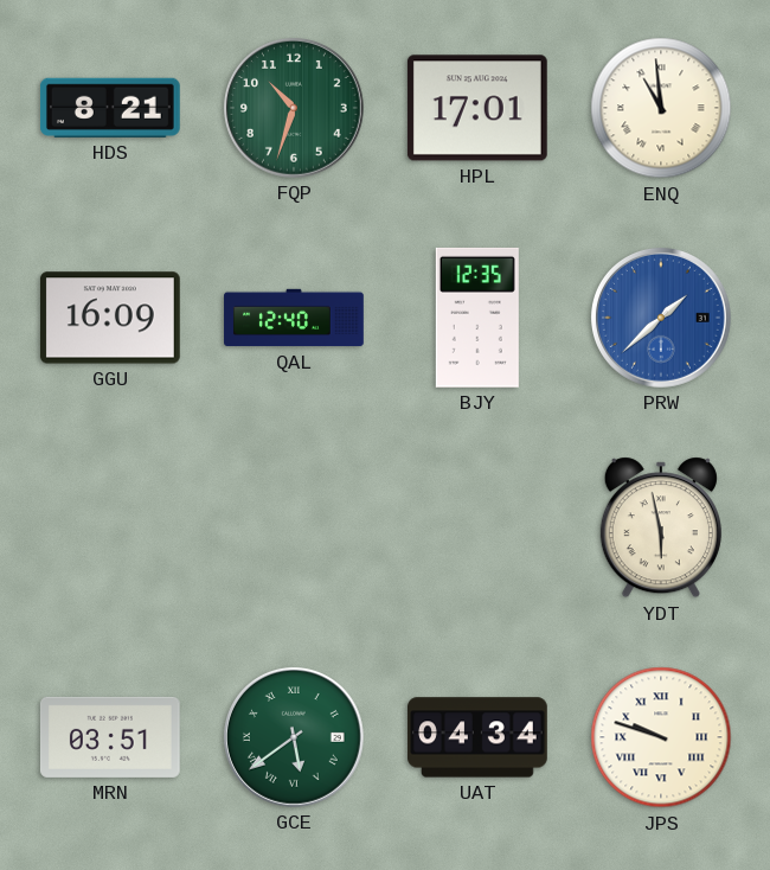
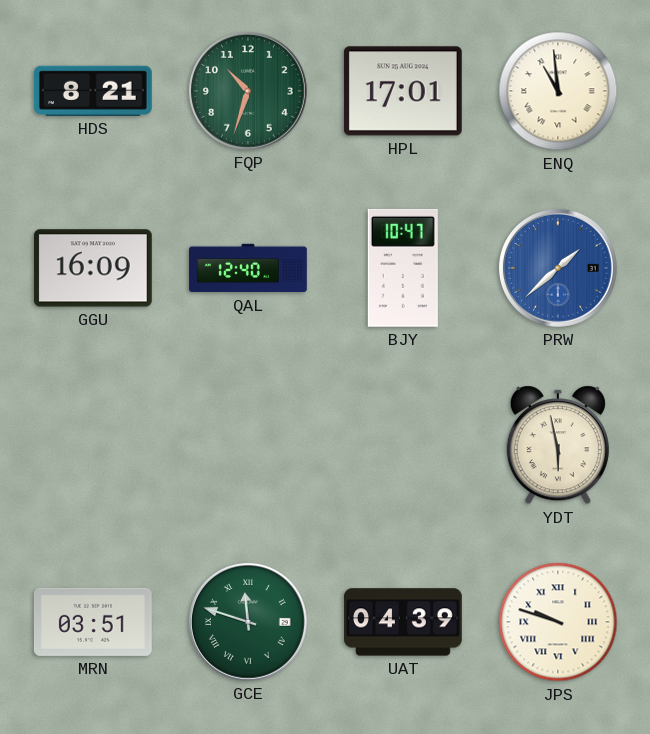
BJY: 12:35 -> 10:47
GCE: 5:39 -> 11:48
UAT: 04:34 -> 04:39
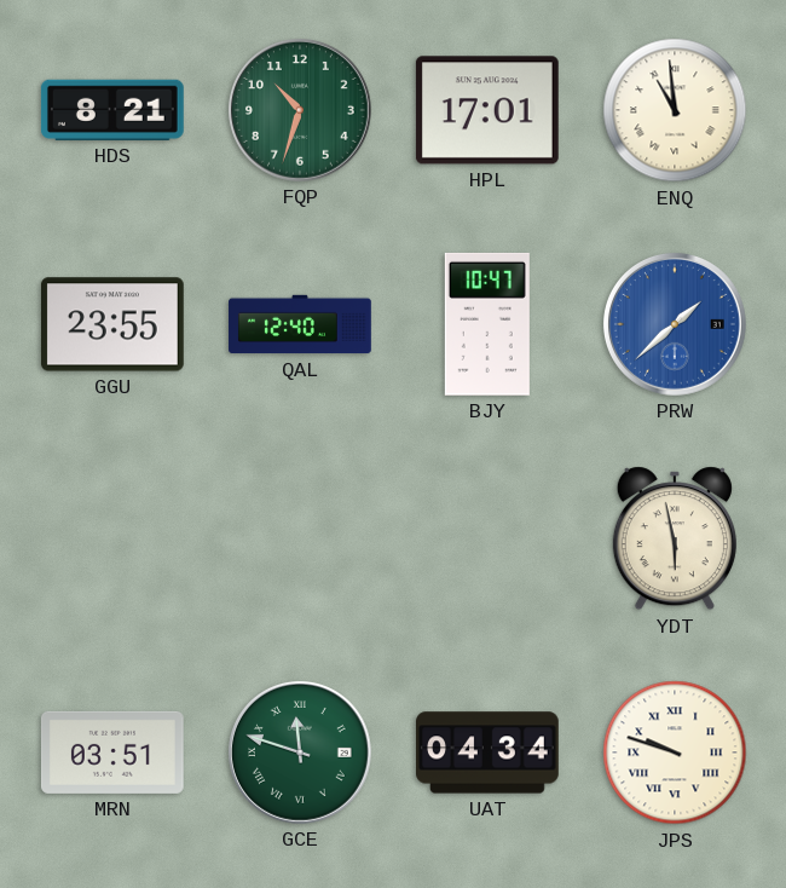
GGU: 16:09 -> 23:55
UAT: 04:39 -> 04:34
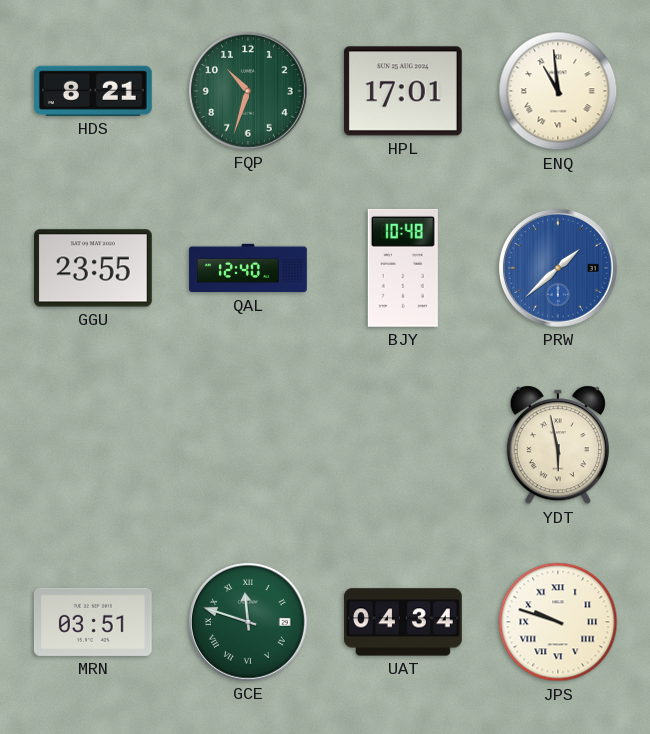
BJY: 10:47 -> 10:48
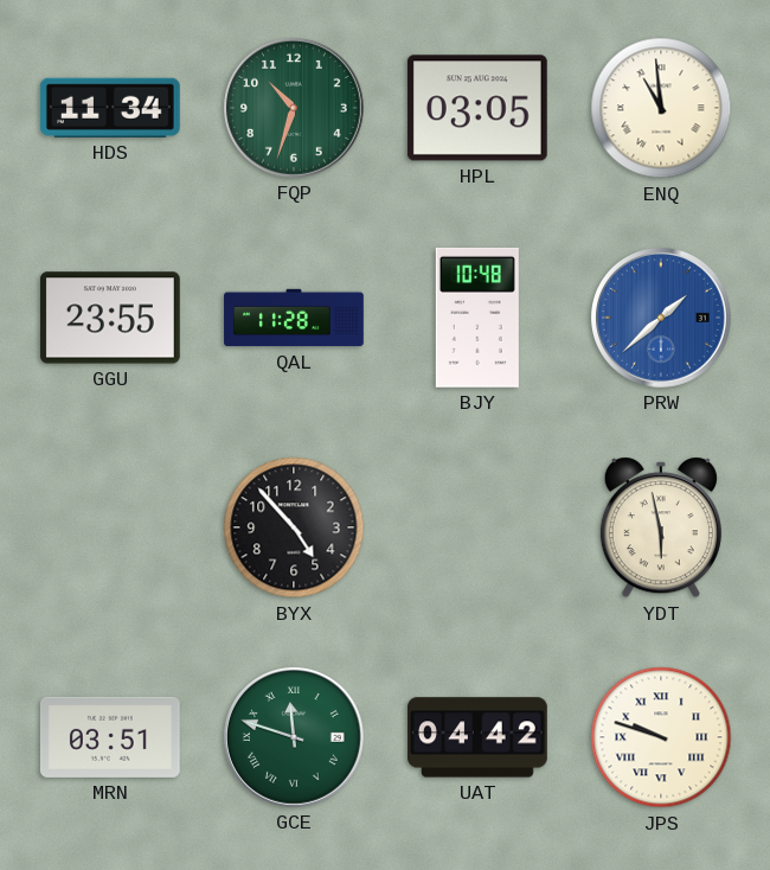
HDS: 8:21 -> 11:34
HPL: 17:01 -> 03:05
QAL: 12:40 -> 11:28
BYX: none -> 4:53
UAT: 04:34 -> 04:42
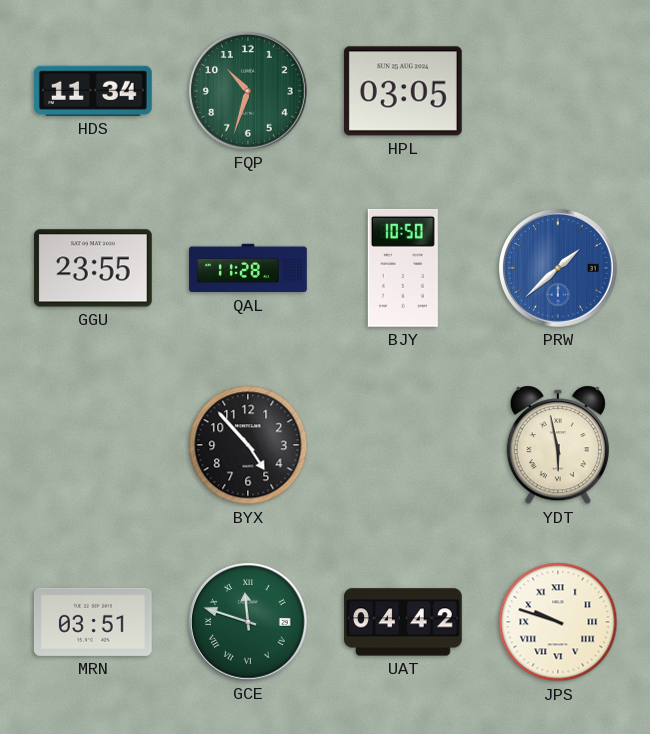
ENQ: 10:59 -> none
BJY: 10:48 -> 10:50
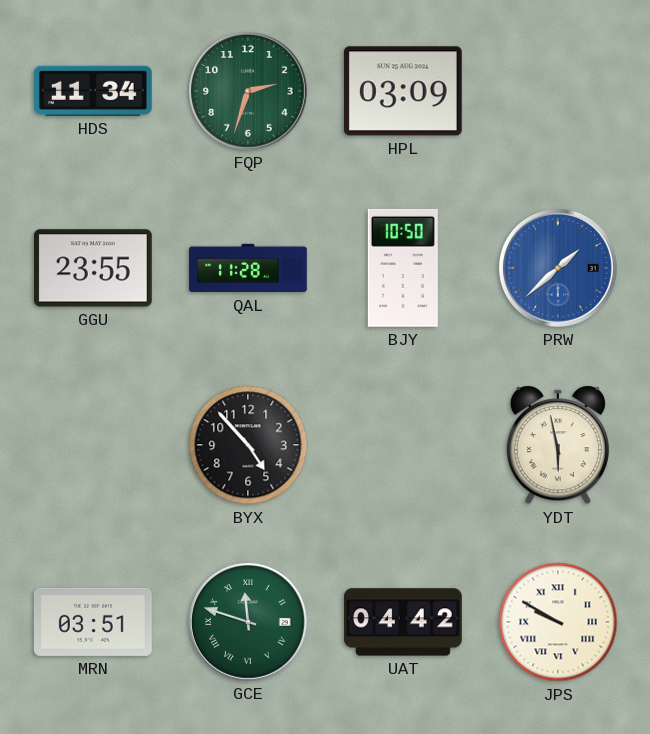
FQP: 10:33 -> 2:33
HPL: 03:05 -> 03:09
JPS: 9:48 -> 9:50
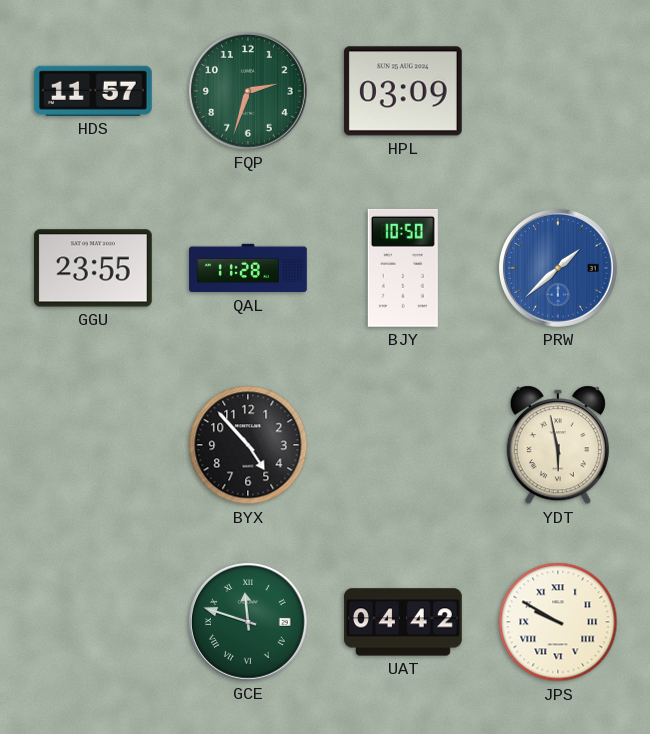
HDS: 11:34 -> 11:57
MRN: 03:51 -> none
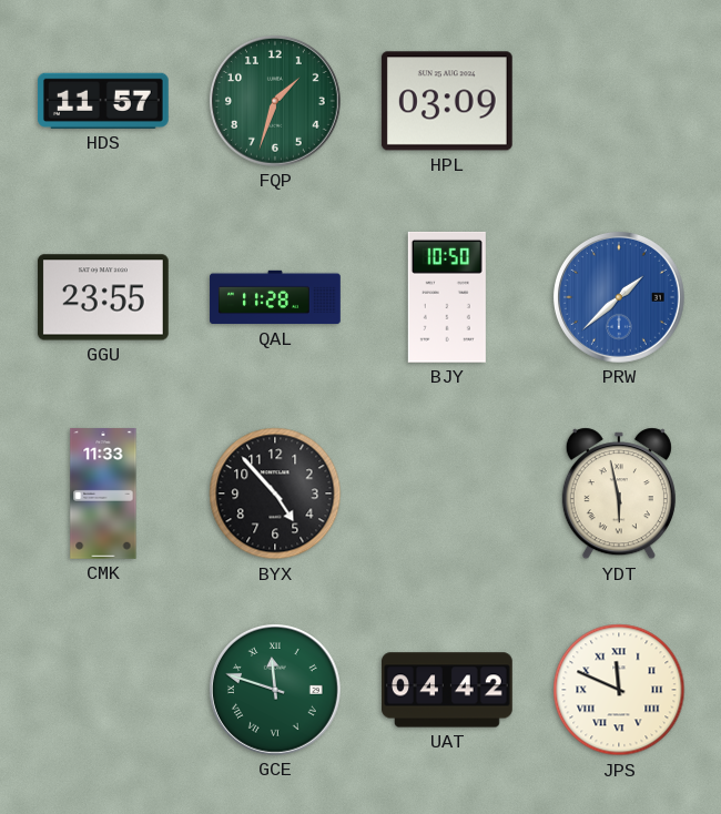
FQP: 2:33 -> 1:33
CMK: none -> 11:33
JPS: 9:50 -> 11:49
